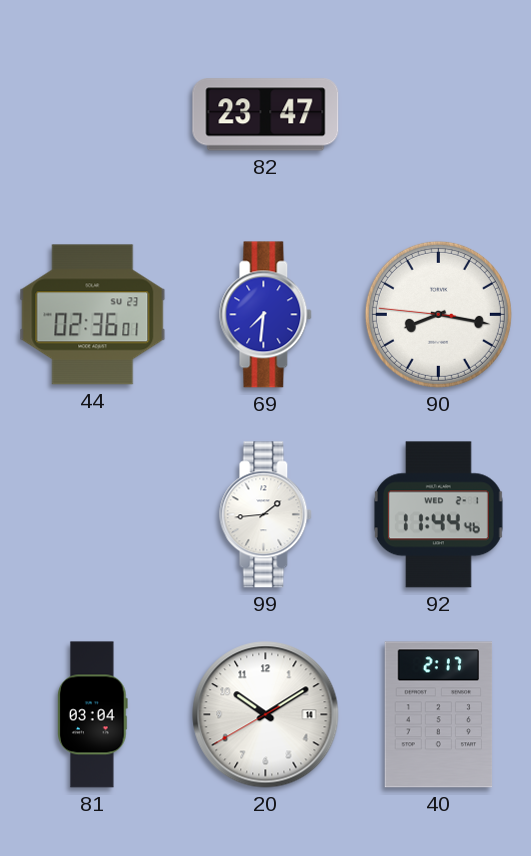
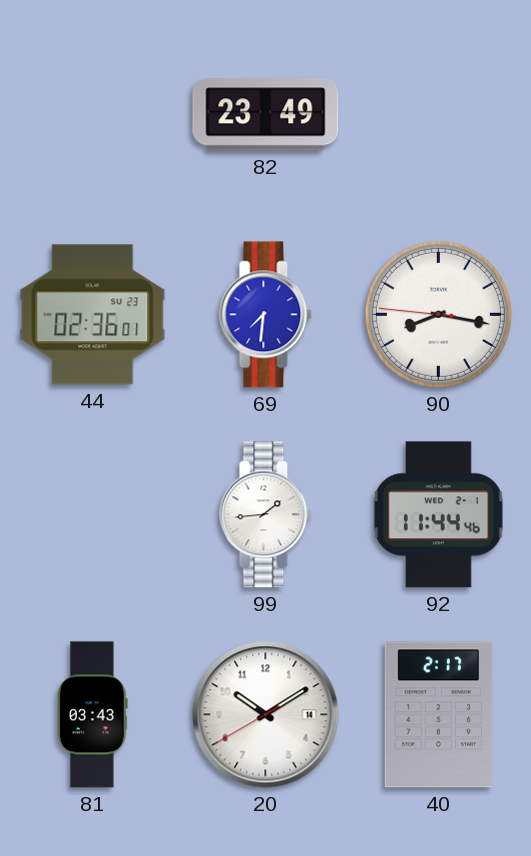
82: 23:47 -> 23:49
81: 03:04 -> 03:43
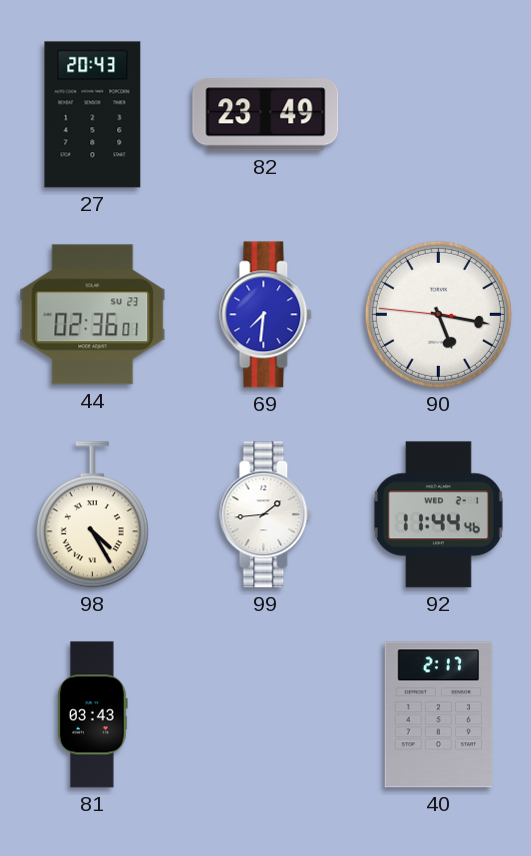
27: none -> 20:43
90: 8:16 -> 5:16
98: none -> 4:25
20: 10:09 -> none
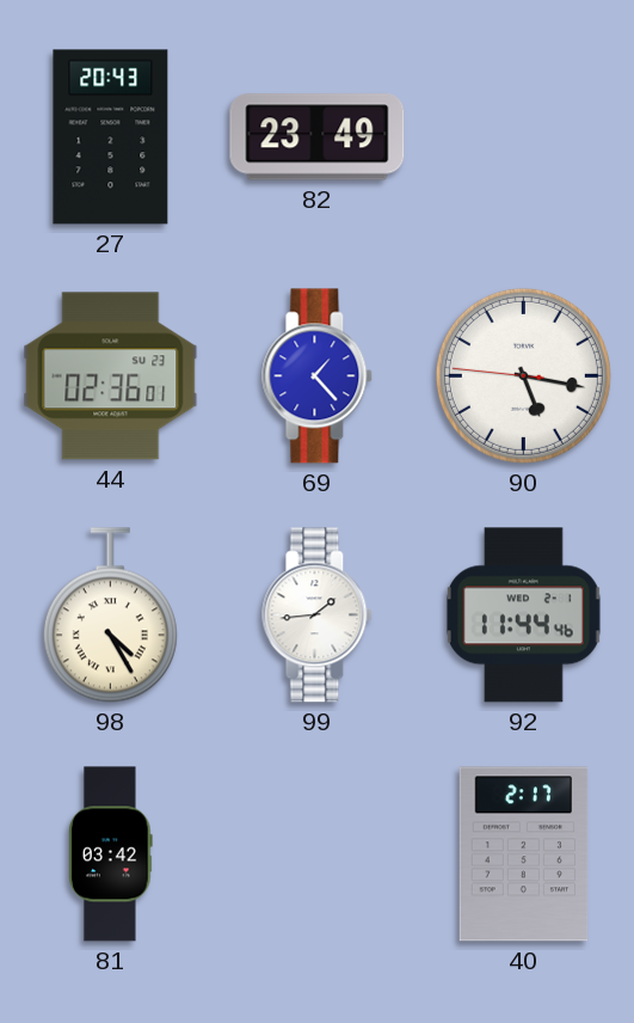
69: 7:31 -> 1:23
81: 03:43 -> 03:42
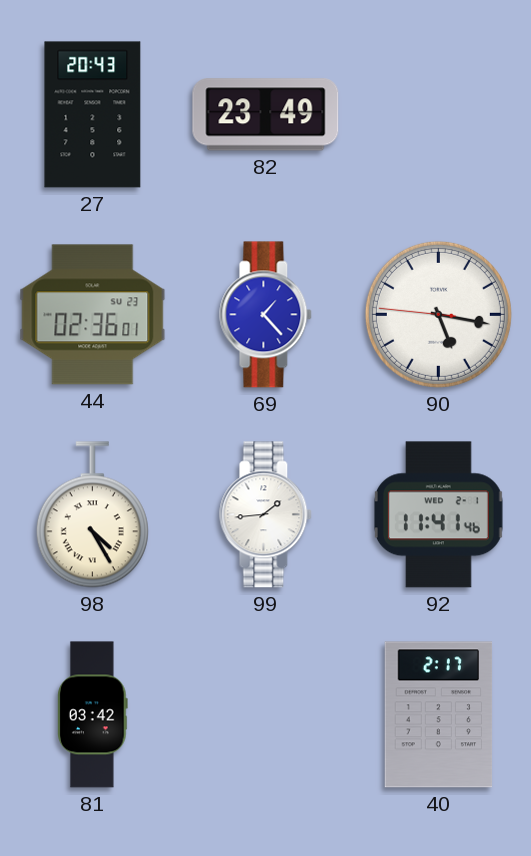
92: 11:44 -> 11:41
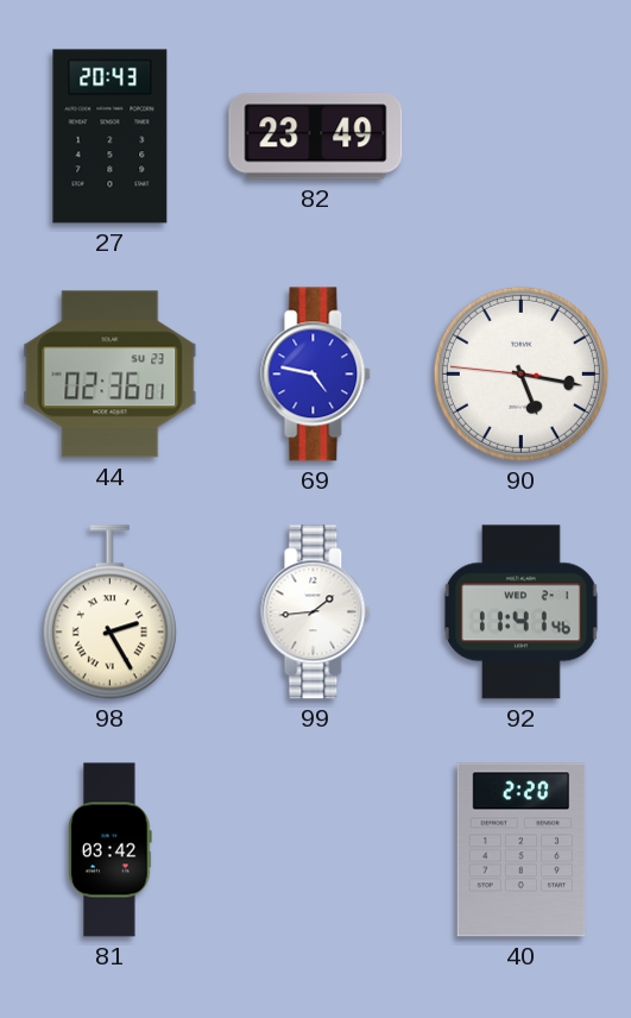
69: 1:23 -> 4:47
98: 4:25 -> 2:25
40: 2:17 -> 2:20
